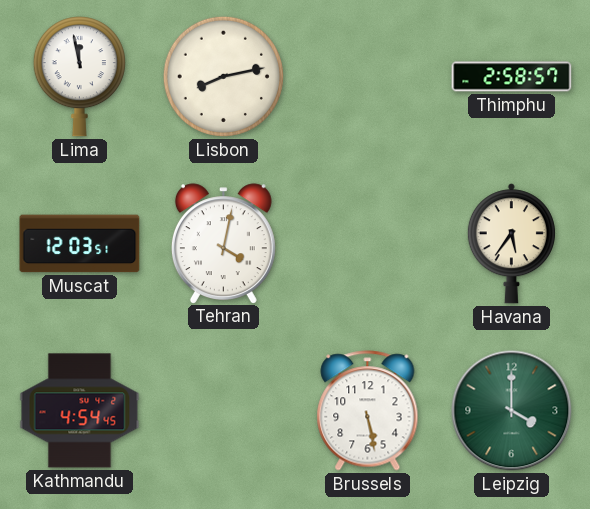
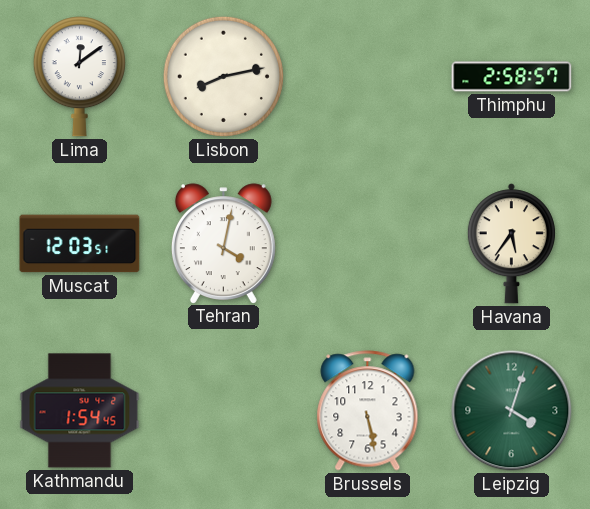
Lima: 11:58 -> 12:09
Kathmandu: 4:54 -> 1:54
Leipzig: 4:00 -> 4:03
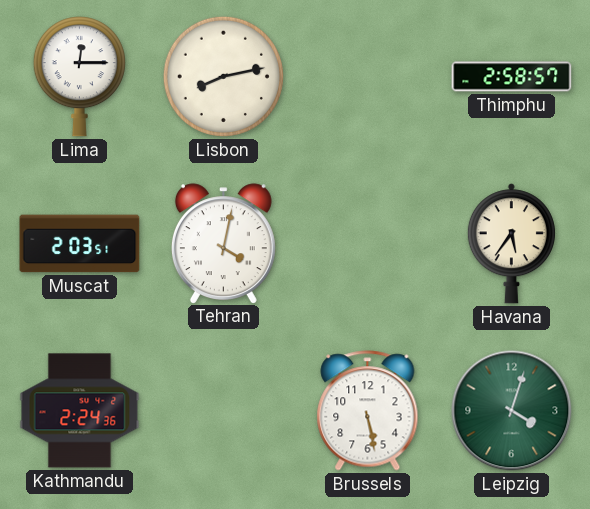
Lima: 12:09 -> 12:15
Muscat: 12:03 -> 2:03
Kathmandu: 1:54 -> 2:24
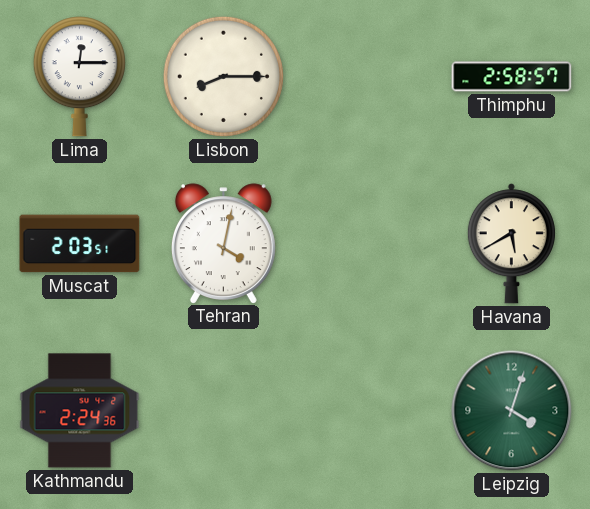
Lisbon: 8:13 -> 8:15
Havana: 5:36 -> 5:40
Brussels: 5:28 -> none
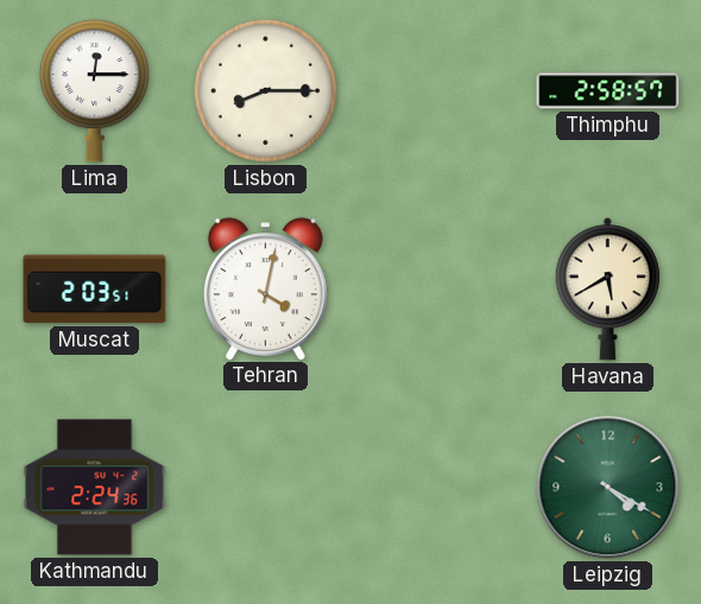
Leipzig: 4:03 -> 4:20
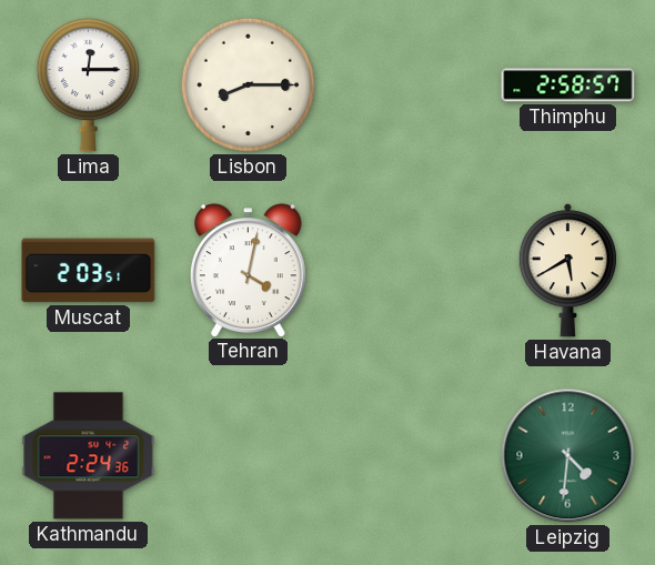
Leipzig: 4:20 -> 4:31
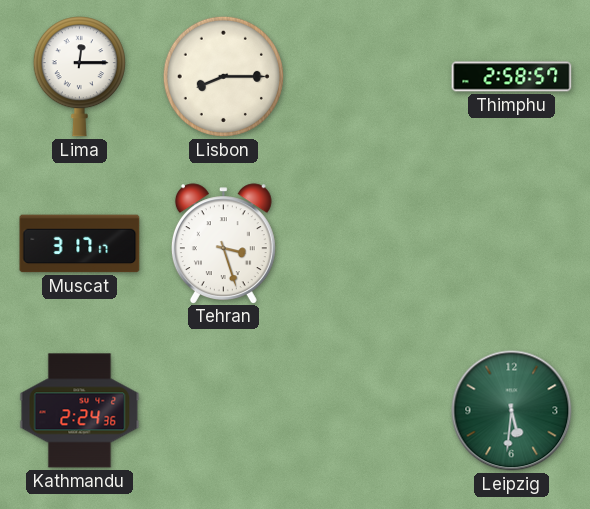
Muscat: 2:03 -> 3:17
Tehran: 4:02 -> 3:27
Havana: 5:40 -> none
Leipzig: 4:31 -> 5:31
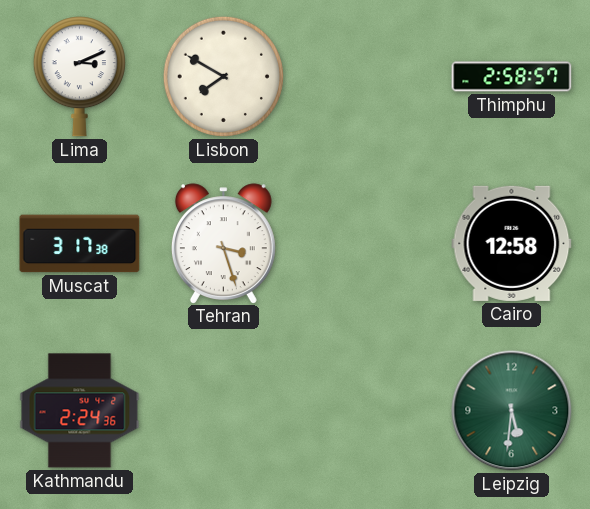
Lima: 12:15 -> 3:11
Lisbon: 8:15 -> 7:50
Muscat: 3:17:17 -> 3:17:38
Cairo: none -> 12:58
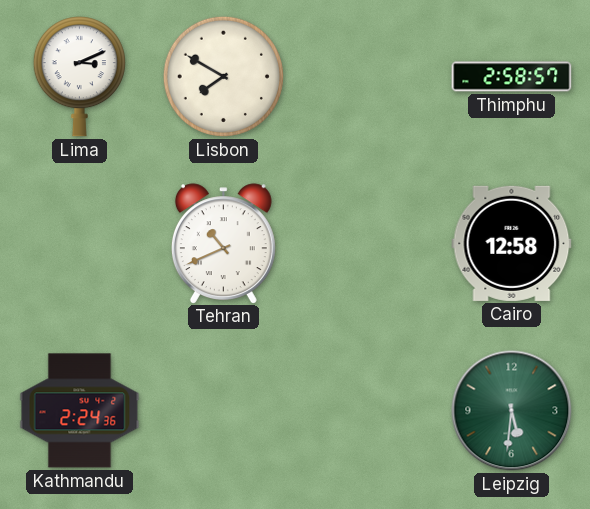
Muscat: 3:17 -> none
Tehran: 3:27 -> 10:41
